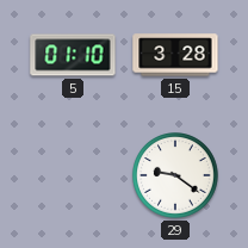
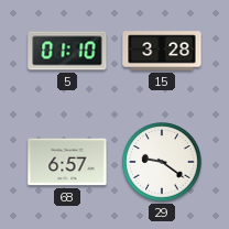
68: none -> 6:57
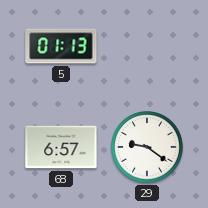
5: 01:10 -> 01:13
15: 3:28 -> none
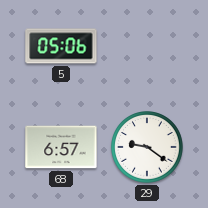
5: 01:13 -> 05:06
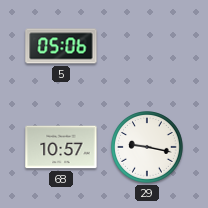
68: 6:57 -> 10:57
29: 9:21 -> 9:17
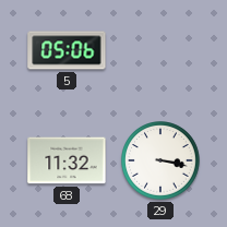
68: 10:57 -> 11:32
29: 9:17 -> 3:17
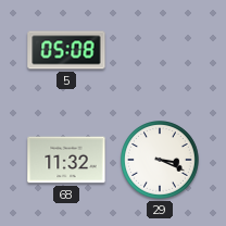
5: 05:06 -> 05:08
29: 3:17 -> 3:19
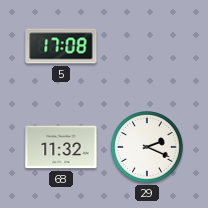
5: 05:08 -> 17:08
29: 3:19 -> 2:19
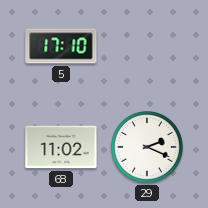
5: 17:08 -> 17:10
68: 11:32 -> 11:02
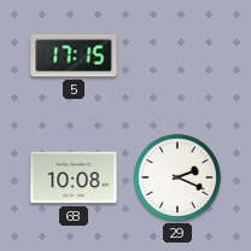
5: 17:10 -> 17:15
68: 11:02 -> 10:08
